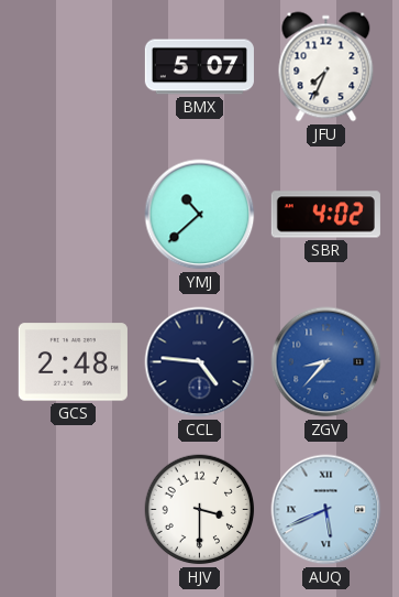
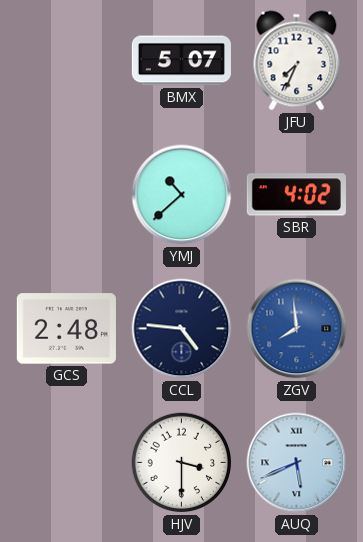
ZGV: 8:37 -> 7:59
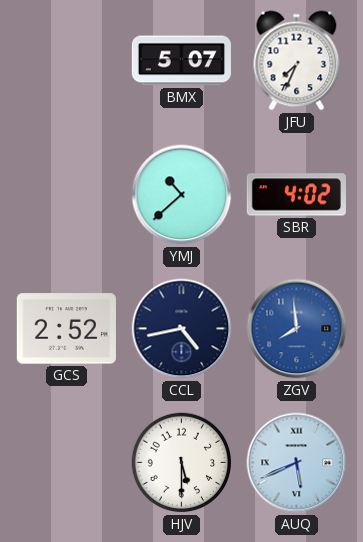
GCS: 2:48 -> 2:52
CCL: 4:46 -> 4:43
HJV: 3:30 -> 5:30
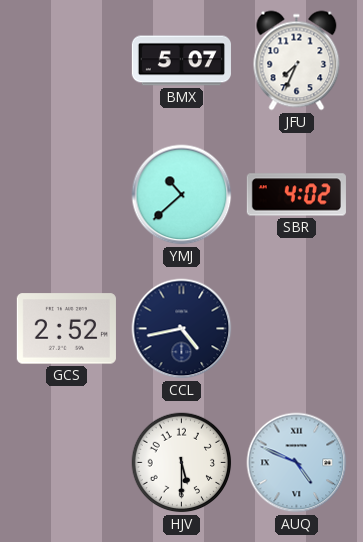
ZGV: 7:59 -> none
AUQ: 5:41 -> 4:49
